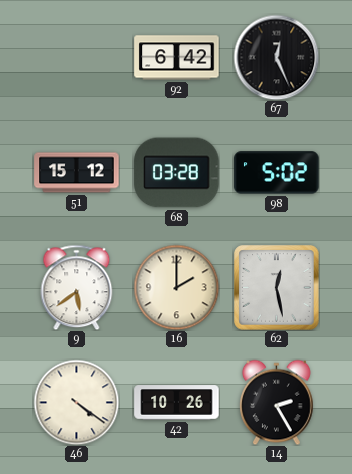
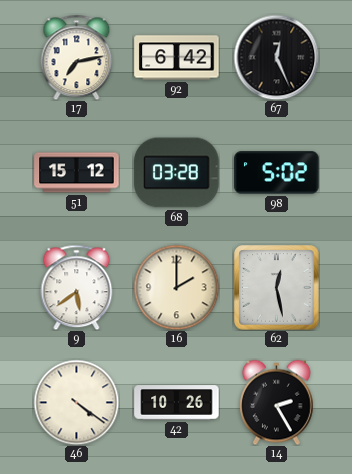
17: none -> 7:13
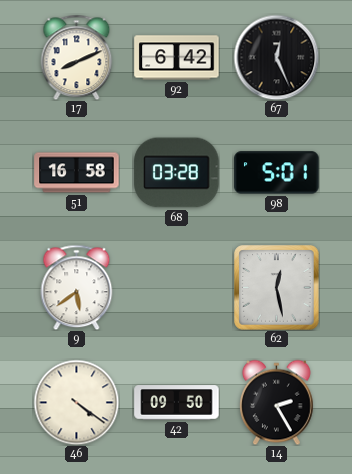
17: 7:13 -> 8:11
51: 15:12 -> 16:58
98: 5:02 -> 5:01
16: 2:00 -> none
42: 10:26 -> 09:50
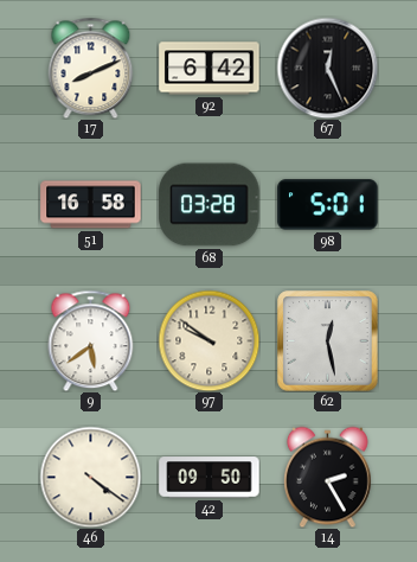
97: none -> 9:51
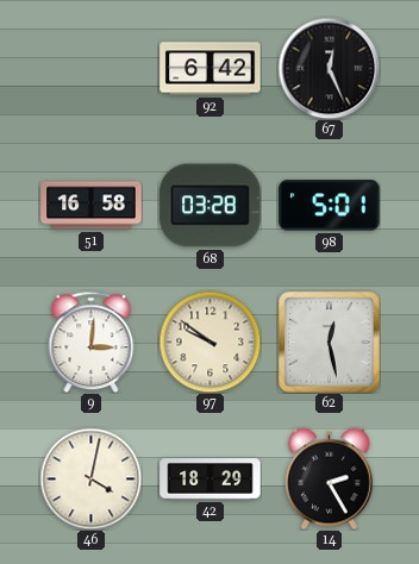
17: 8:11 -> none
9: 5:39 -> 3:01
46: 4:21 -> 4:02
42: 09:50 -> 18:29
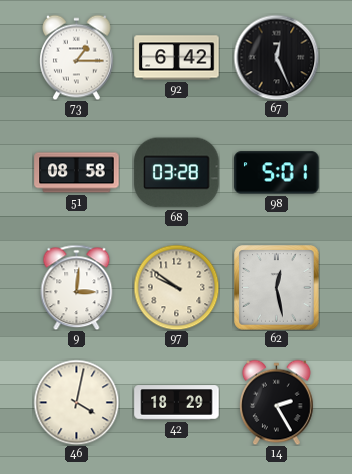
73: none -> 1:15
51: 16:58 -> 08:58
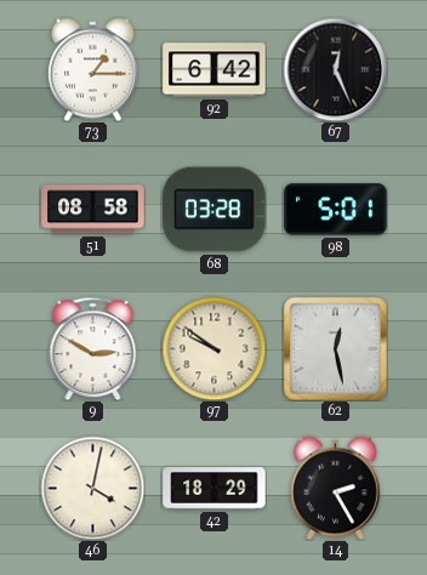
9: 3:01 -> 2:50
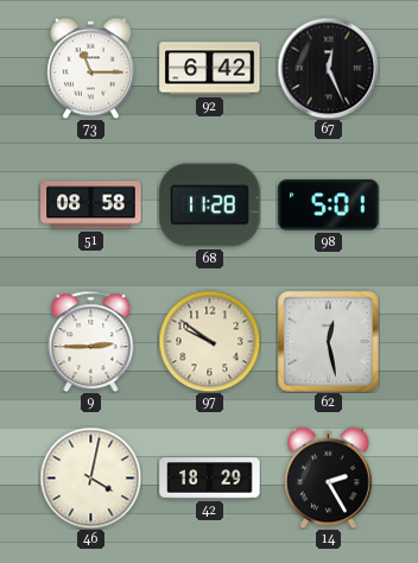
73: 1:15 -> 11:15
68: 03:28 -> 11:28
9: 2:50 -> 2:45
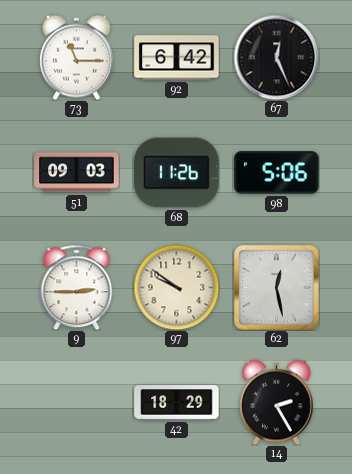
51: 08:58 -> 09:03
68: 11:28 -> 11:26
98: 5:01 -> 5:06
46: 4:02 -> none
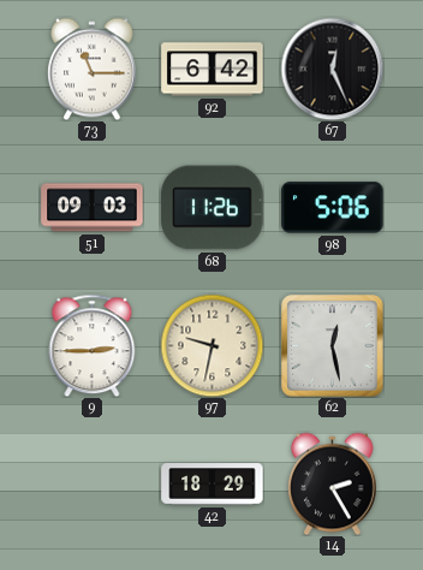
97: 9:51 -> 9:32
